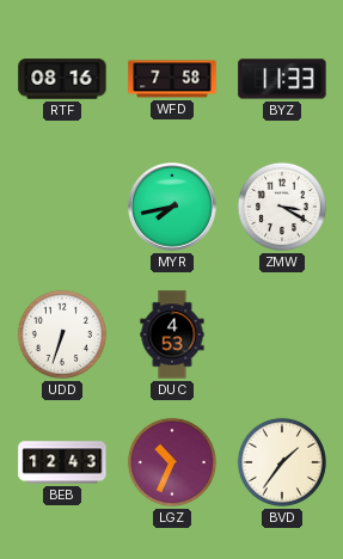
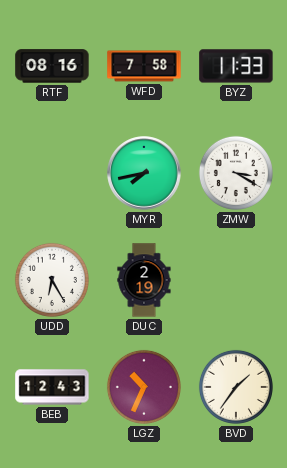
UDD: 6:33 -> 6:25
DUC: 4:53 -> 2:19
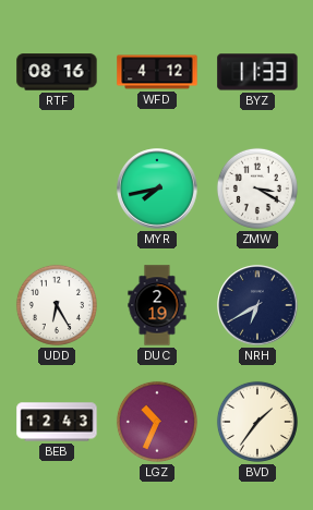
WFD: 7:58 -> 4:12
NRH: none -> 6:40
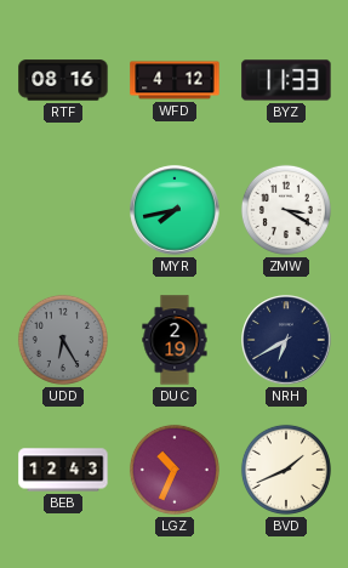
UDD dial: white -> grey
BVD: 1:36 -> 1:41
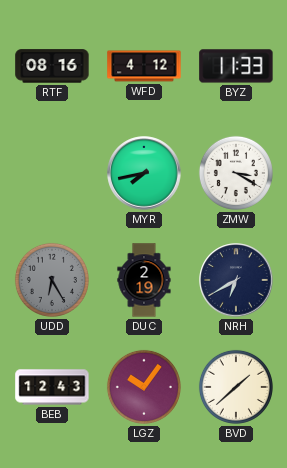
LGZ: 10:34 -> 10:06
BVD: 1:41 -> 1:38
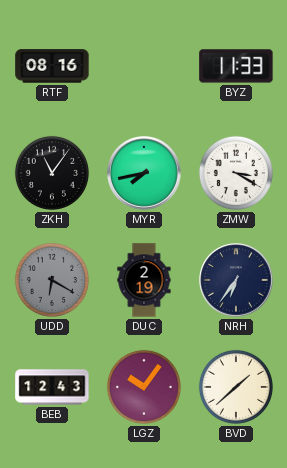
WFD: 4:12 -> none
ZKH: none -> 11:06
UDD: 6:25 -> 6:20
NRH: 6:40 -> 6:36
